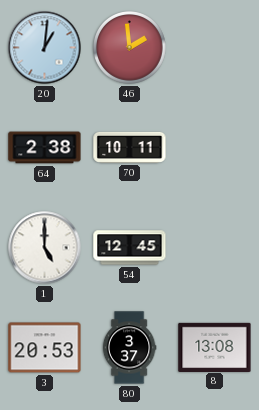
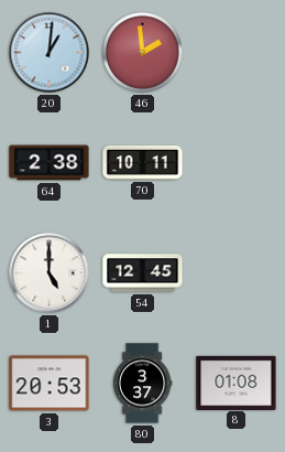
8: 13:08 -> 01:08
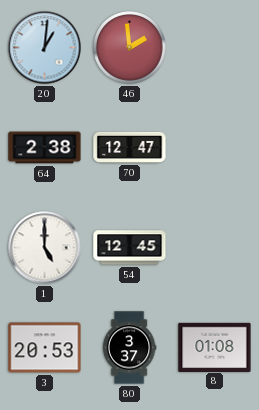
70: 10:11 -> 12:47
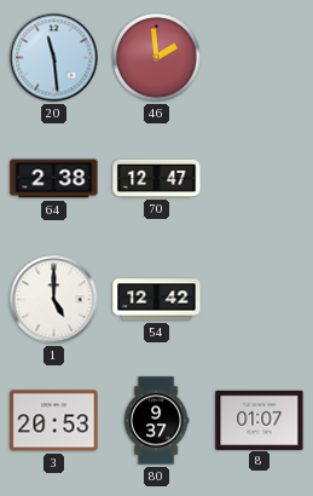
20: 1:01 -> 11:29
54: 12:45 -> 12:42
80: 3:37 -> 9:37
8: 01:08 -> 01:07
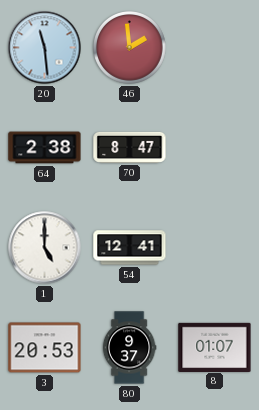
70: 12:47 -> 8:47
54: 12:42 -> 12:41
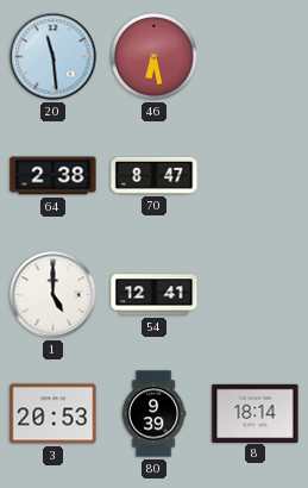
46: 1:59 -> 6:28
80: 9:37 -> 9:39
8: 01:07 -> 18:14
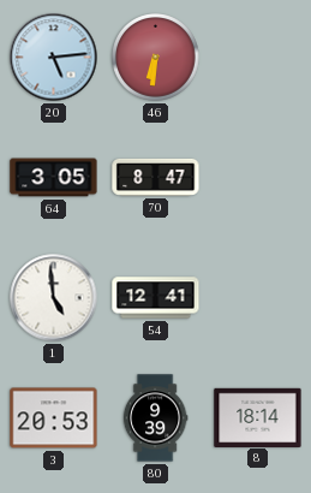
20: 11:29 -> 5:14
46: 6:28 -> 6:31
64: 2:38 -> 3:05
1: 5:00 -> 4:59
